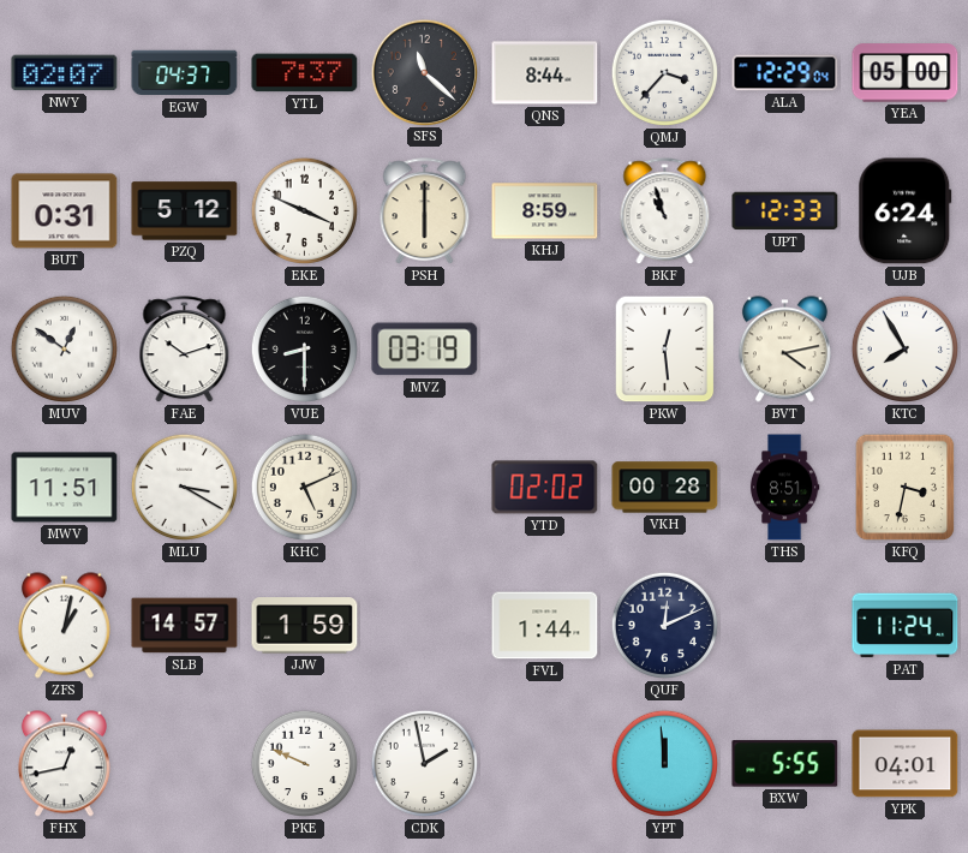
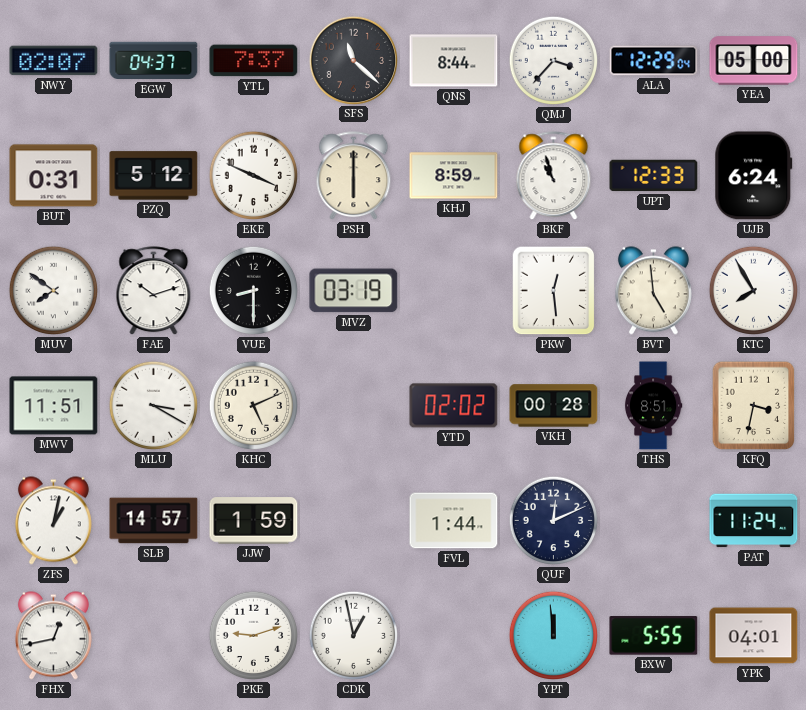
MUV: 12:51 -> 7:51
BVT: 4:13 -> 4:59
PKE: 9:49 -> 9:12
CDK: 1:58 -> 12:58
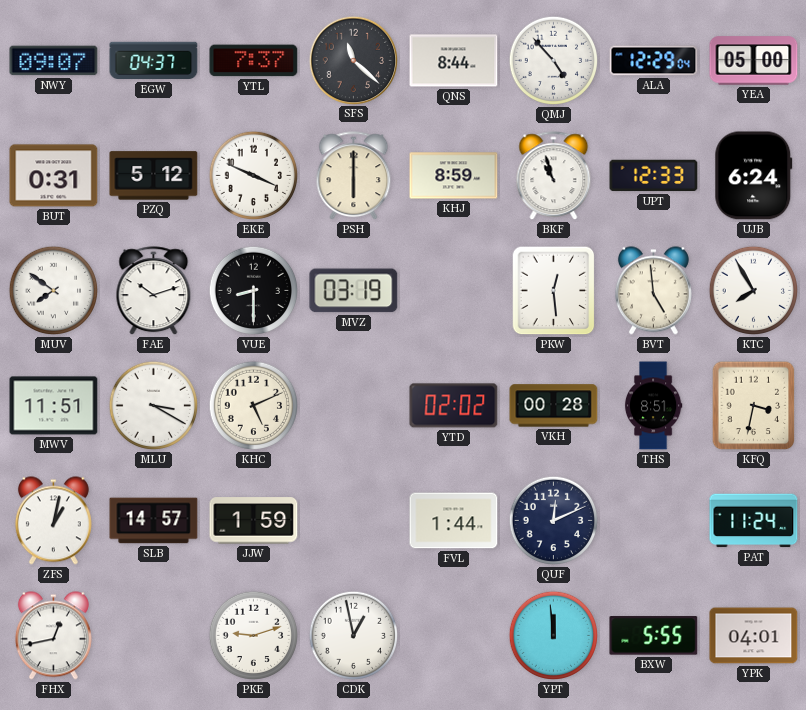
NWY: 02:07 -> 09:07
QMJ: 3:37 -> 4:53
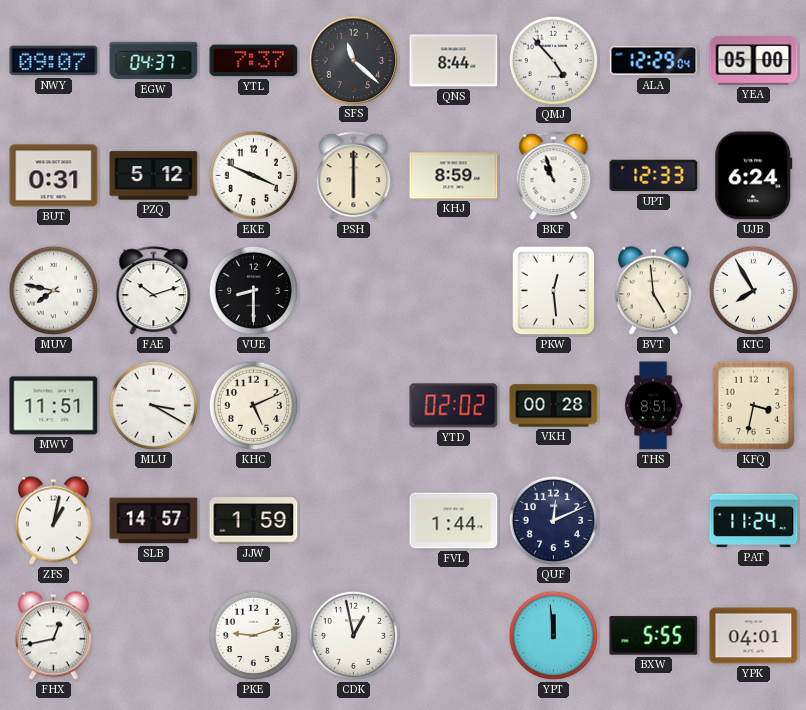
MUV: 7:51 -> 7:47
MVZ: 03:19 -> none
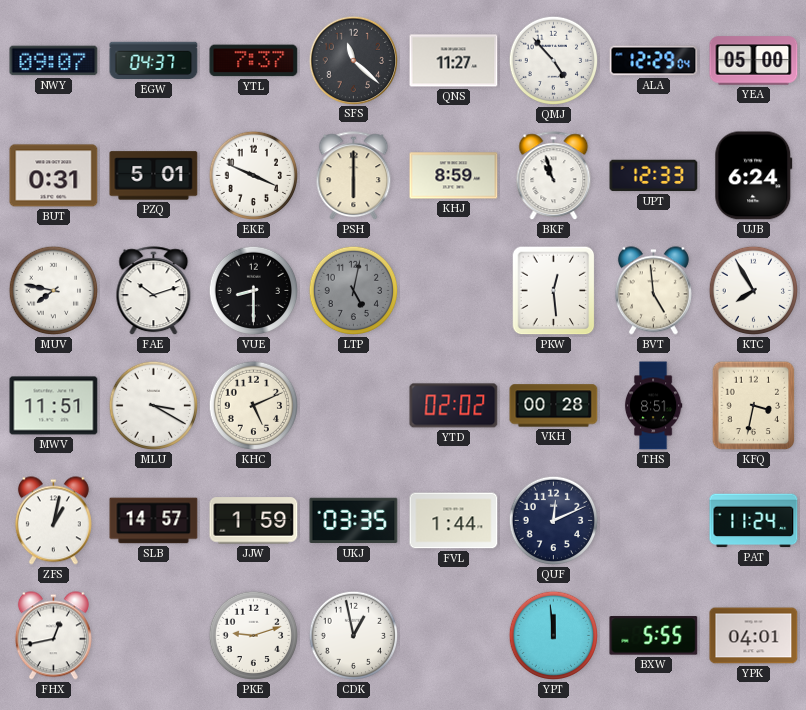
QNS: 8:44 -> 11:27
PZQ: 5:12 -> 5:01
LTP: none -> 5:02
UKJ: none -> 03:35
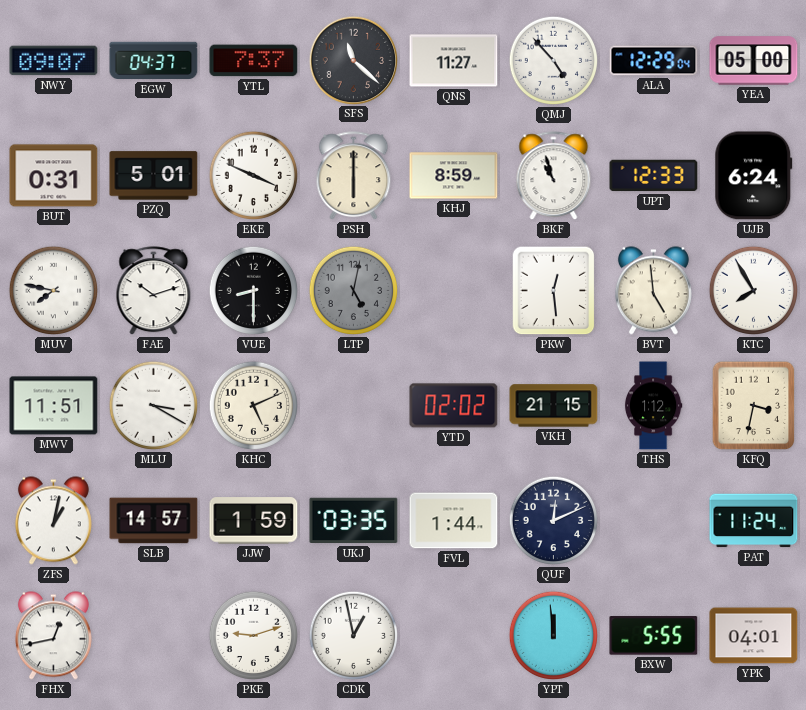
VKH: 00:28 -> 21:15
THS: 8:51 -> 1:12
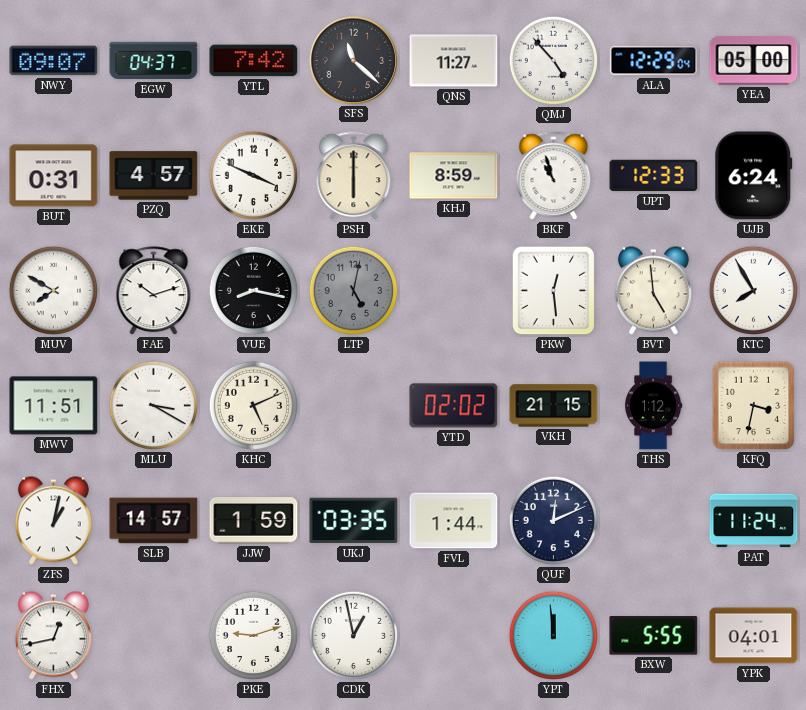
YTL: 7:37 -> 7:42
PZQ: 5:01 -> 4:57
MUV: 7:47 -> 7:50
VUE: 8:30 -> 8:17
